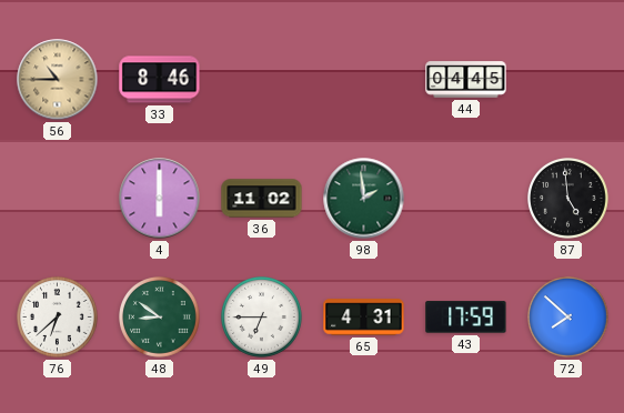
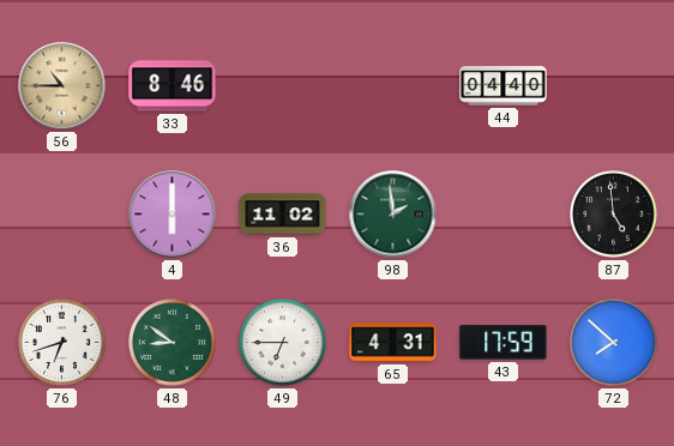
44: 04:45 -> 04:40
76: 6:38 -> 6:42
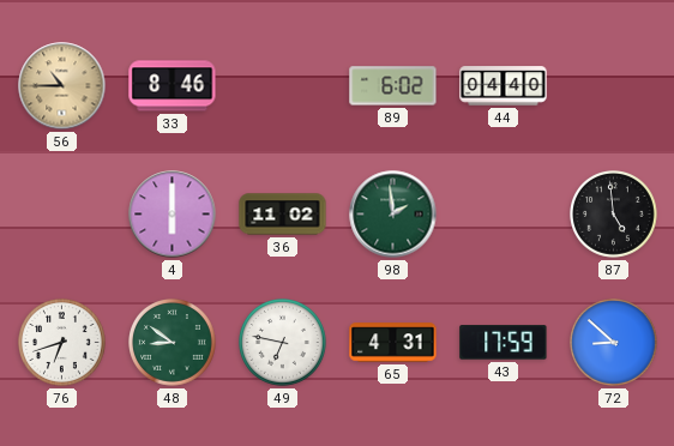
89: none -> 6:02
49: 6:45 -> 6:47
72: 7:52 -> 8:52
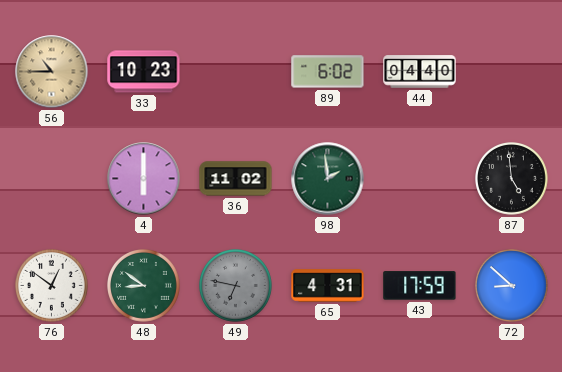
33: 8:46 -> 10:23
76: 6:42 -> 12:51
49 dial: white -> grey
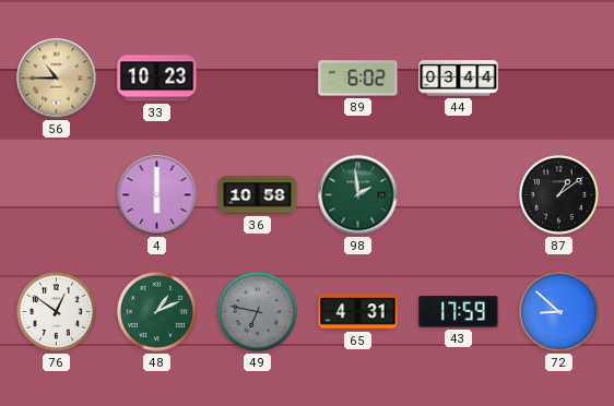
44: 04:40 -> 03:44
36: 11:02 -> 10:58
87: 4:59 -> 1:09
48: 8:51 -> 1:11
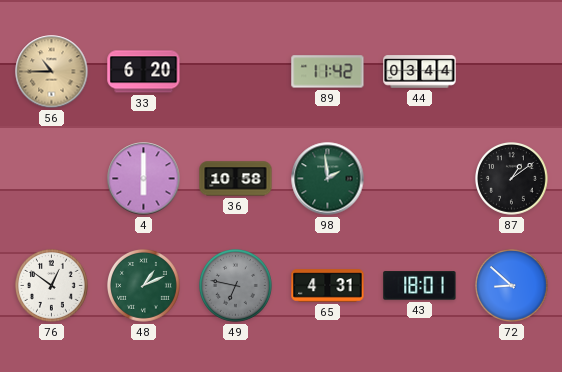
33: 10:23 -> 6:20
89: 6:02 -> 11:42
43: 17:59 -> 18:01
